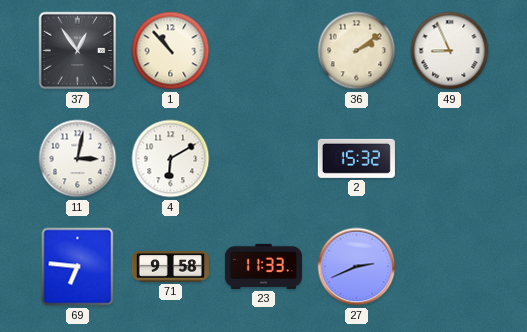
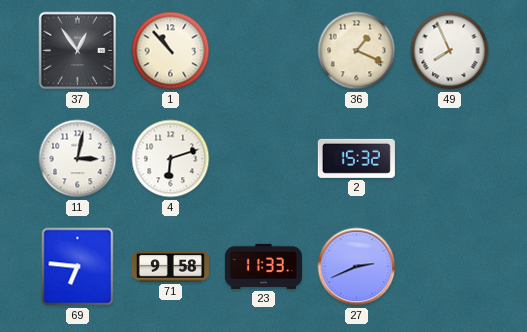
36: 2:09 -> 1:19
49: 8:56 -> 7:56
4: 6:10 -> 6:12
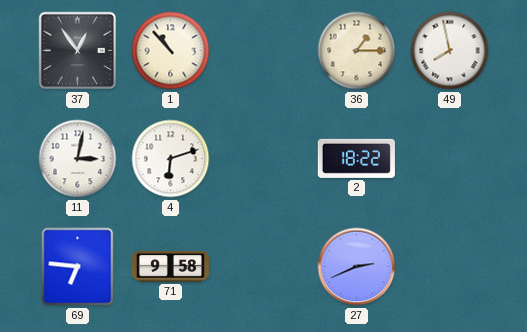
36: 1:19 -> 1:15
49: 7:56 -> 7:58
2: 15:32 -> 18:22
23: 11:33 -> none
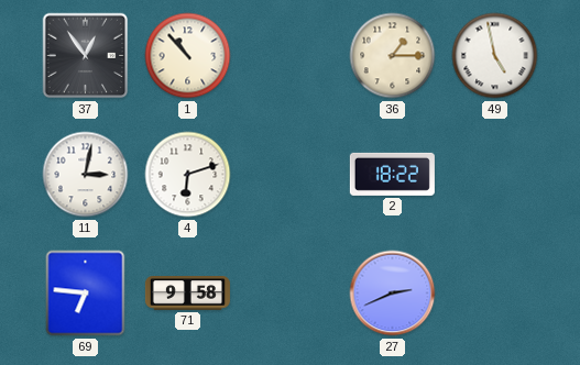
49: 7:58 -> 4:58
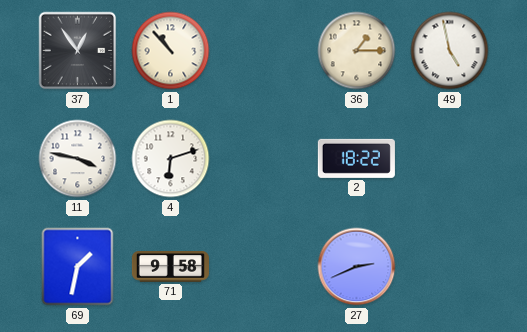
11: 3:02 -> 3:47
69: 6:46 -> 1:32
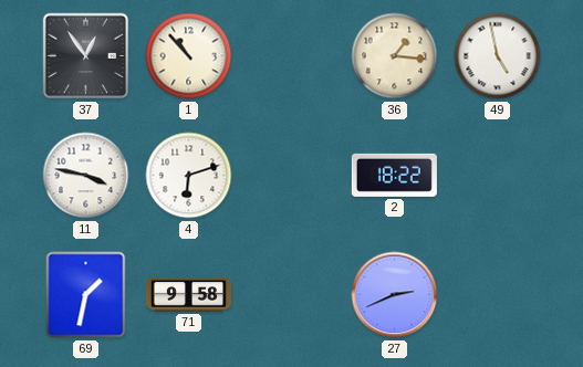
36: 1:15 -> 1:16
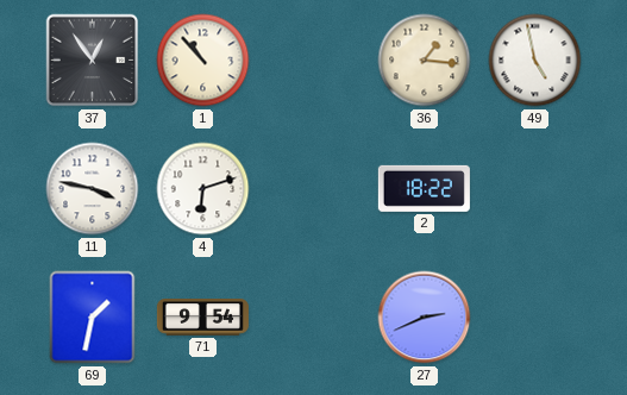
71: 9:58 -> 9:54
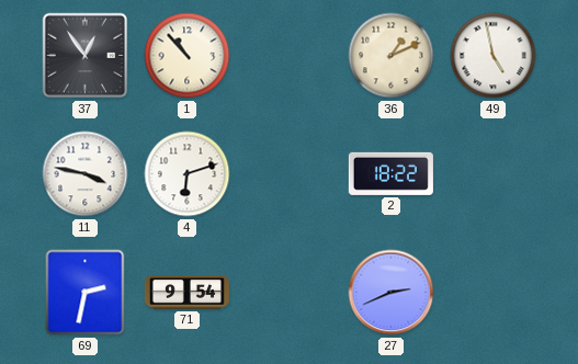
36: 1:16 -> 1:11
69: 1:32 -> 2:32
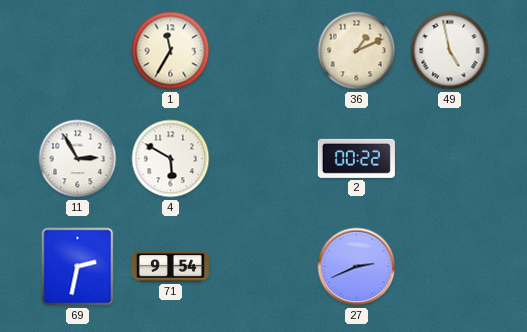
37: 12:54 -> none
1: 10:53 -> 11:35
11: 3:47 -> 2:55
4: 6:12 -> 5:50
2: 18:22 -> 00:22
